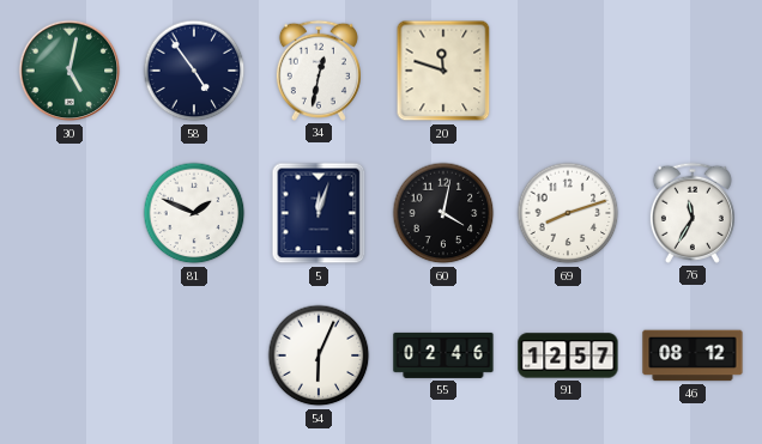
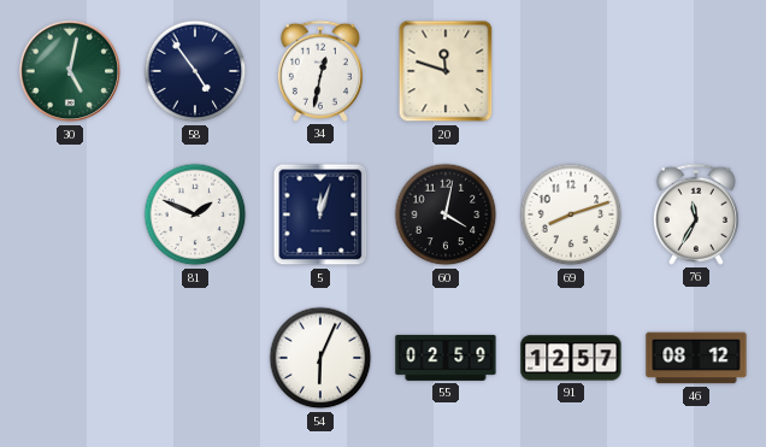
55: 02:46 -> 02:59
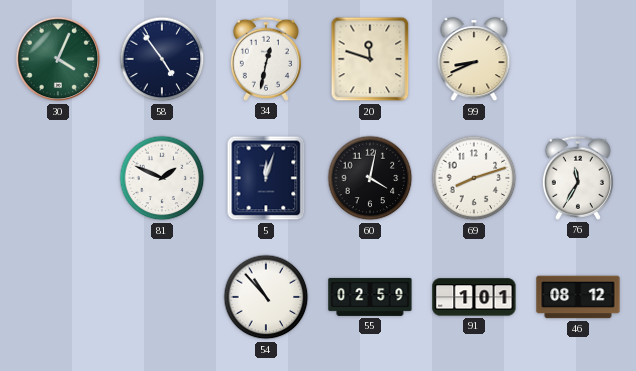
30: 5:02 -> 4:04
99: none -> 8:41
54: 6:04 -> 10:53
91: 12:57 -> 1:01
